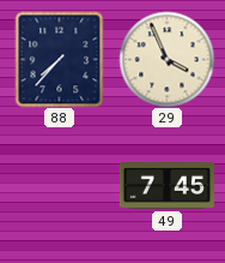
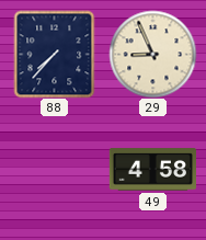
29: 3:56 -> 8:56
49: 7:45 -> 4:58
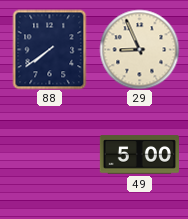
88: 7:37 -> 7:39
49: 4:58 -> 5:00
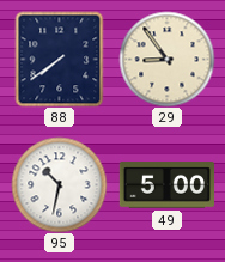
29: 8:56 -> 8:54
95: none -> 10:32
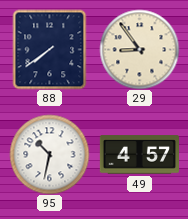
49: 5:00 -> 4:57
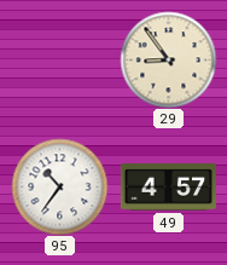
88: 7:39 -> none
95: 10:32 -> 10:36
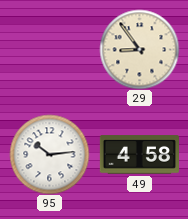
95: 10:36 -> 10:14
49: 4:57 -> 4:58
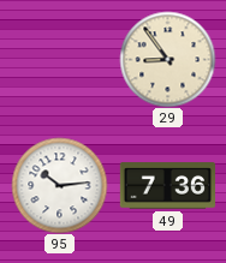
49: 4:58 -> 7:36
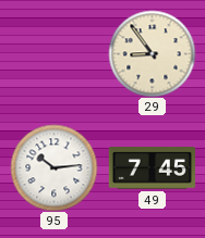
49: 7:36 -> 7:45
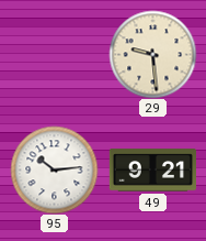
29: 8:54 -> 9:29
49: 7:45 -> 9:21
